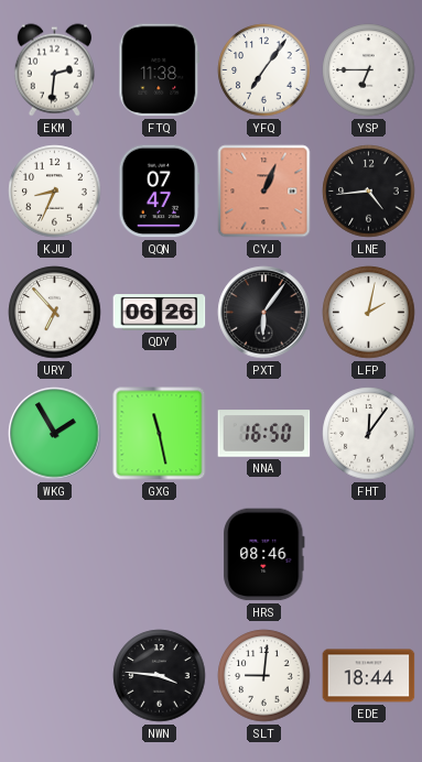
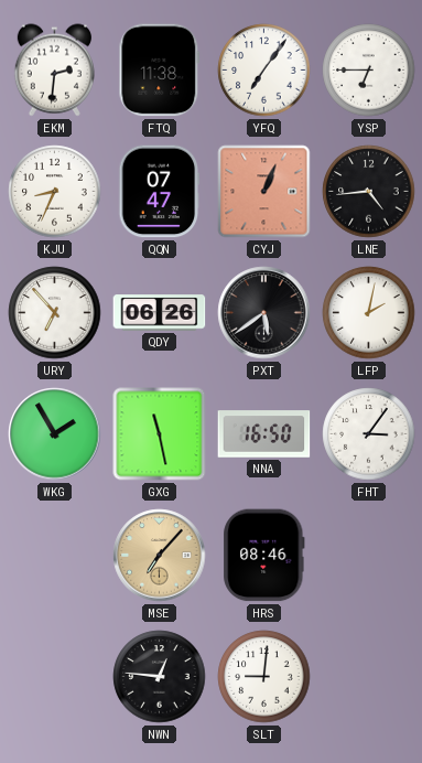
PXT: 6:06 -> 5:39
FHT: 12:06 -> 3:06
MSE: none -> 7:07
NWN: 3:46 -> 12:46
EDE: 18:44 -> none
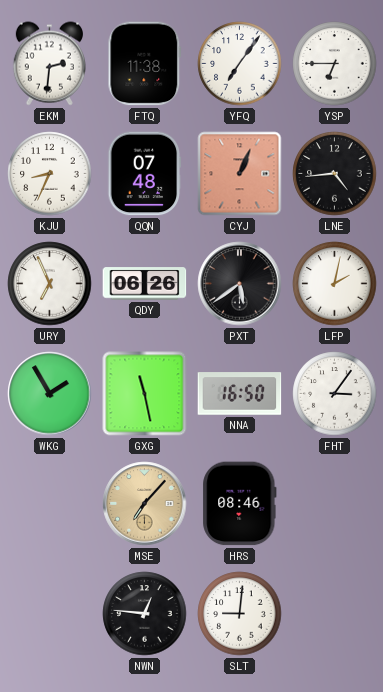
QQN: 07:47 -> 07:48
URY: 6:53 -> 6:56
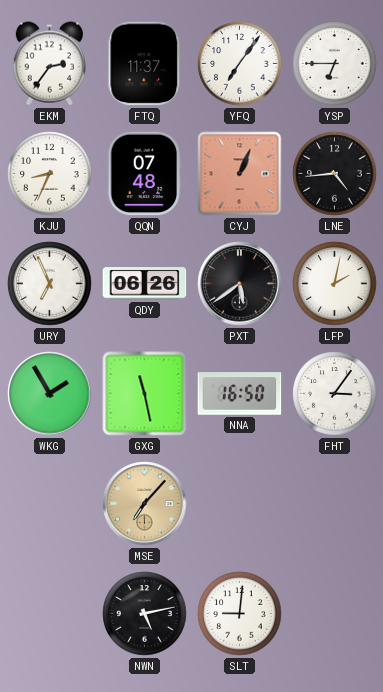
EKM: 2:31 -> 2:36
FTQ: 11:38 -> 11:37
HRS: 08:46 -> none
NWN: 12:46 -> 5:13
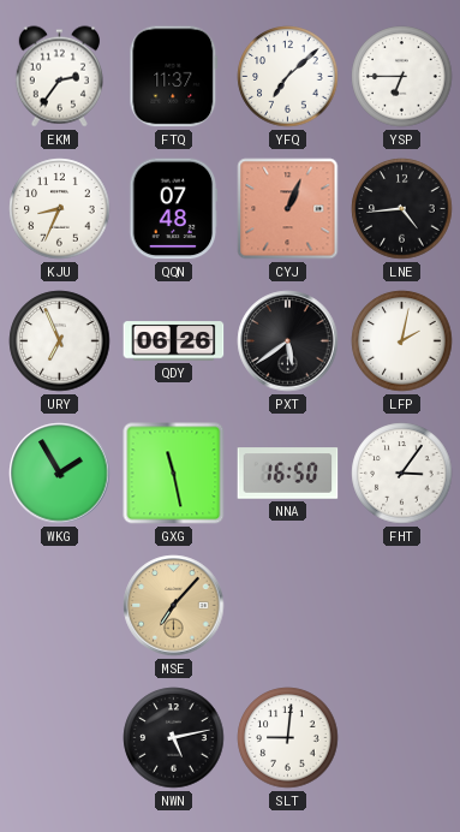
YFQ: 7:06 -> 7:08
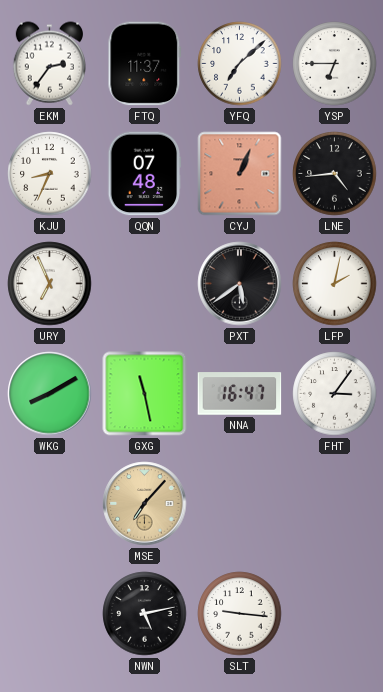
QDY: 06:26 -> none
WKG: 1:55 -> 8:10
NNA: 16:50 -> 16:47
SLT: 9:01 -> 9:16
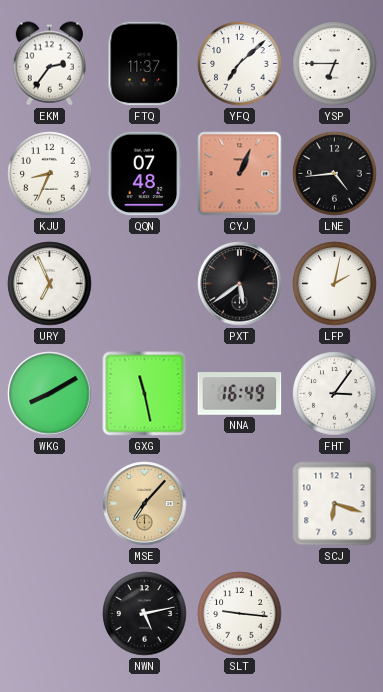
NNA: 16:47 -> 16:49
SCJ: none -> 6:18
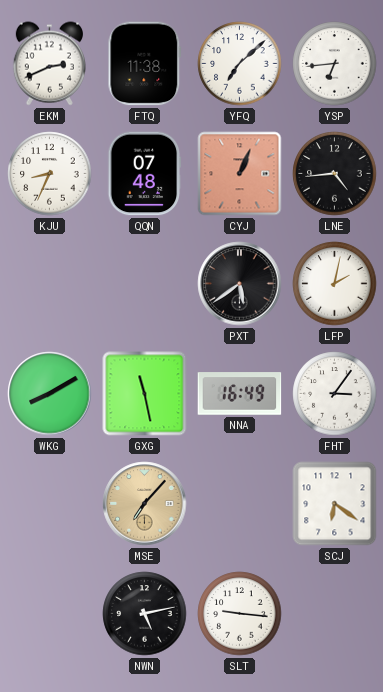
EKM: 2:36 -> 2:41
FTQ: 11:37 -> 11:38
YSP: 6:45 -> 6:44
URY: 6:56 -> none
SCJ: 6:18 -> 6:21
